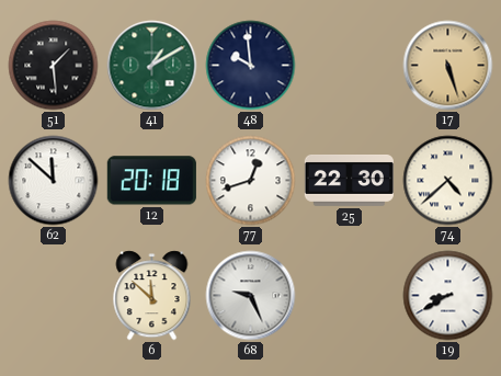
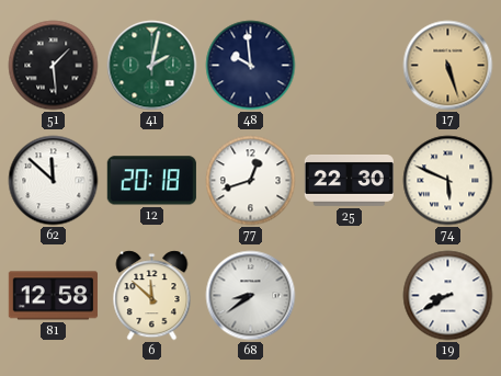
41: 1:10 -> 2:02
74: 4:38 -> 5:49
81: none -> 12:58
68: 9:26 -> 8:39
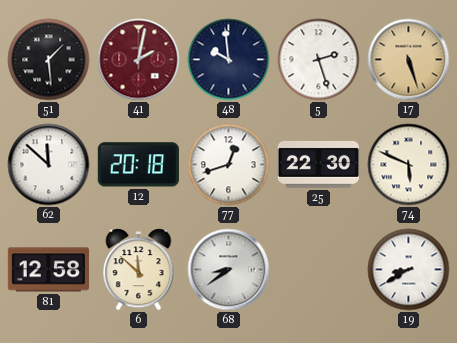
41 dial: green -> burgundy
5: none -> 2:27
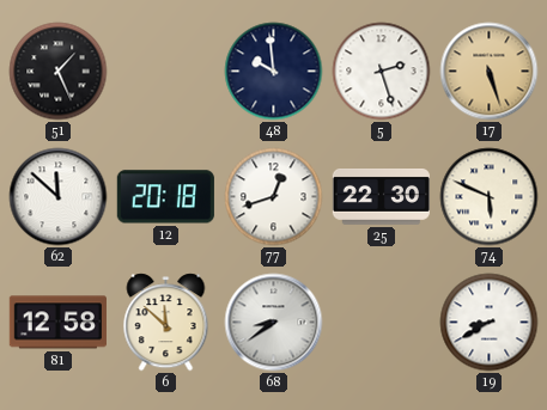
51: 1:29 -> 1:26
41: 2:02 -> none
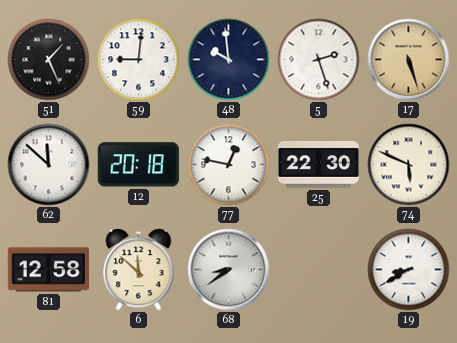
59: none -> 9:01
77: 12:42 -> 12:47
